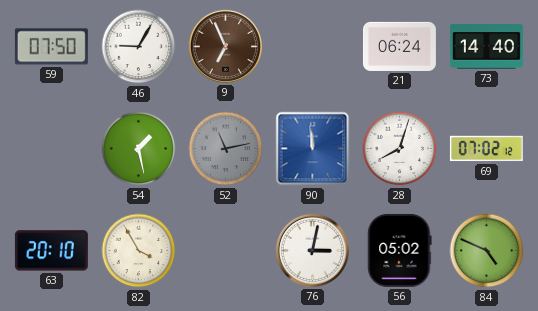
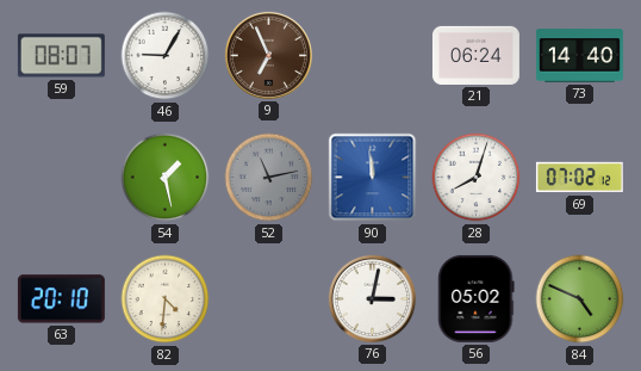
59: 07:50 -> 08:07
82: 3:55 -> 4:31
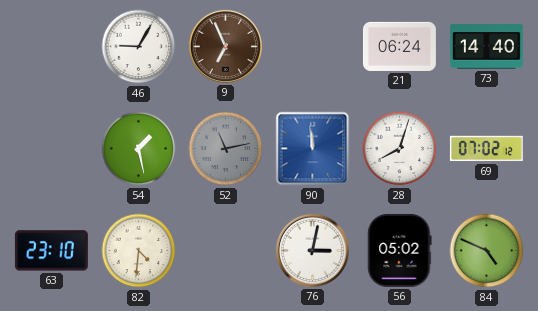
59: 08:07 -> none
63: 20:10 -> 23:10
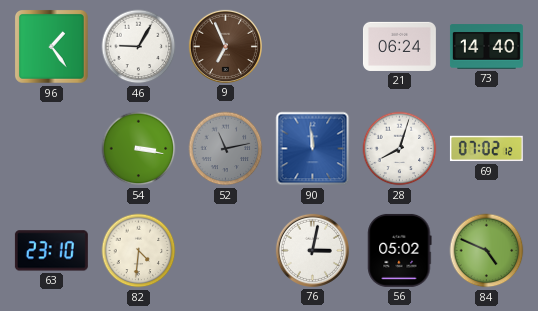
96: none -> 1:24
54: 1:28 -> 3:17
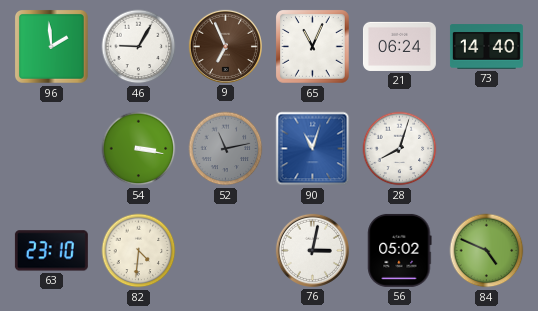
96: 1:24 -> 1:59
65: none -> 11:04
90: 11:59 -> 11:03
69: 07:02 -> none
